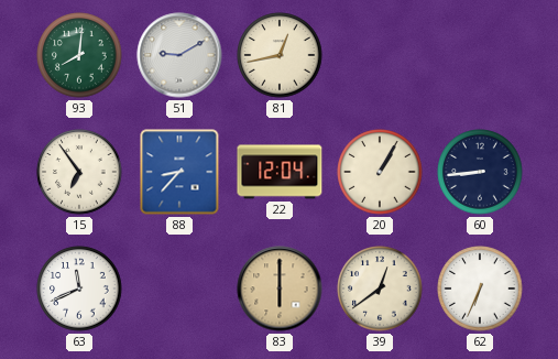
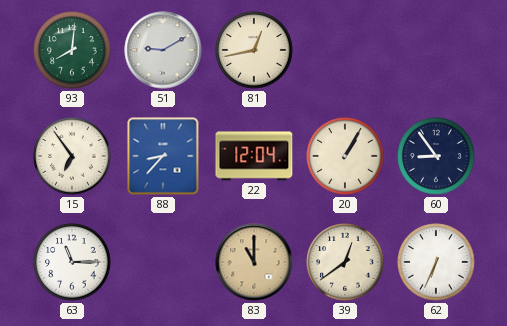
60: 8:44 -> 8:54
63: 11:41 -> 11:15
83: 6:00 -> 11:00
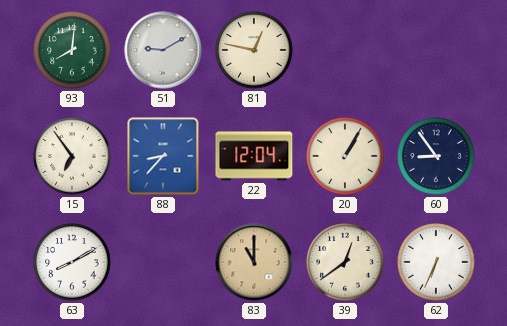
81: 12:43 -> 12:47
63: 11:15 -> 8:10
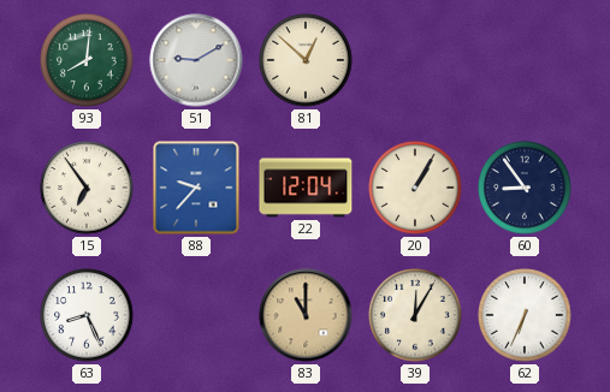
81: 12:47 -> 12:52
88: 8:37 -> 9:37
63: 8:10 -> 8:26
39: 12:39 -> 12:05
